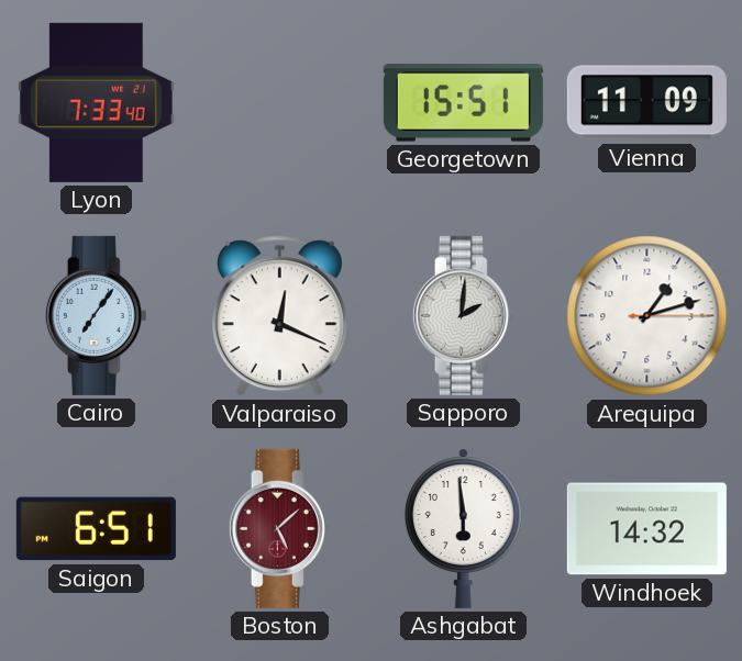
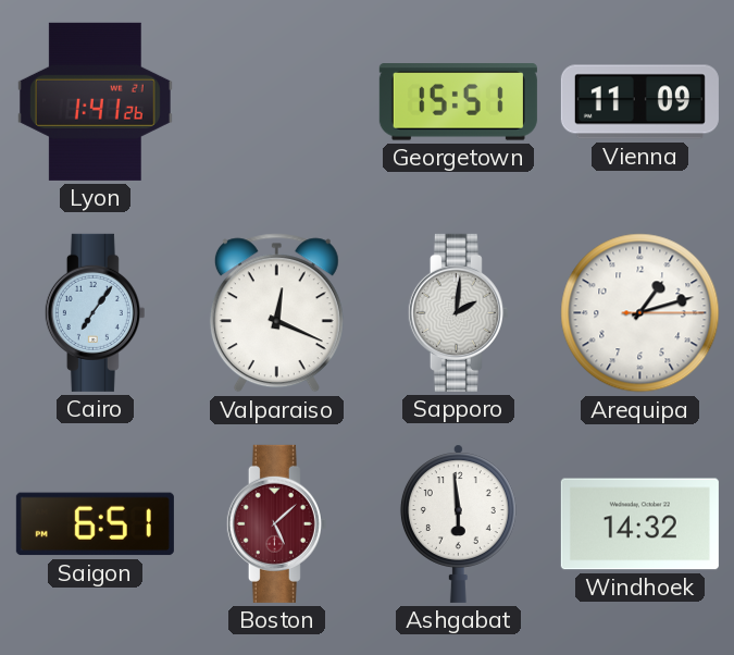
Lyon: 7:33 -> 1:41
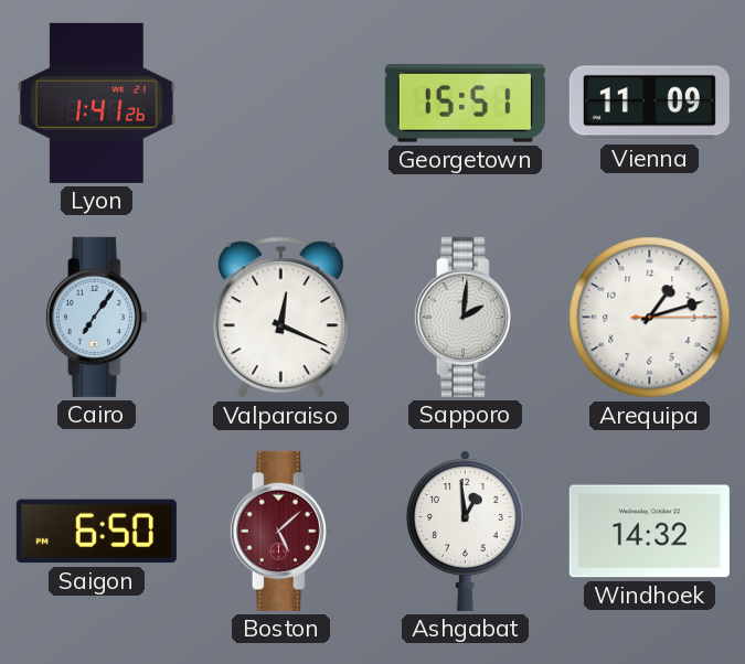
Saigon: 6:51 -> 6:50
Ashgabat: 5:59 -> 12:59
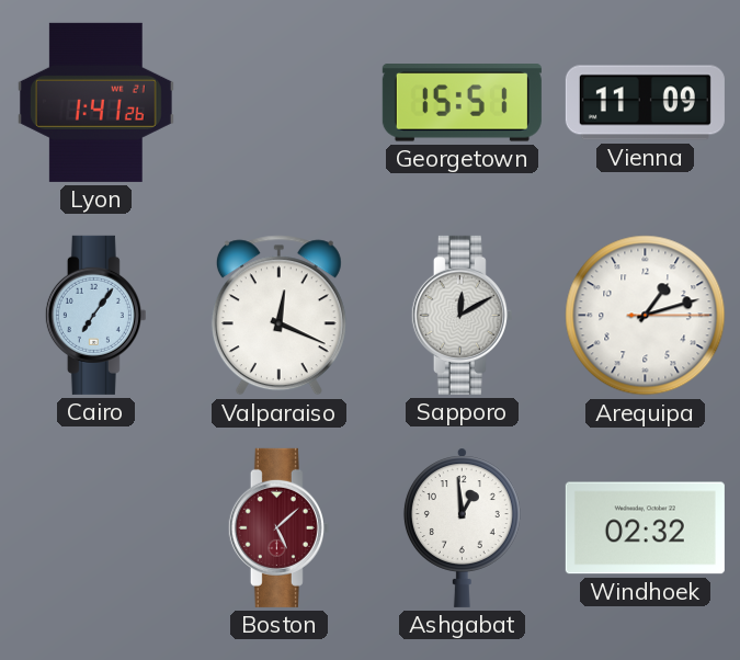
Sapporo: 2:01 -> 12:10
Saigon: 6:50 -> none
Windhoek: 14:32 -> 02:32
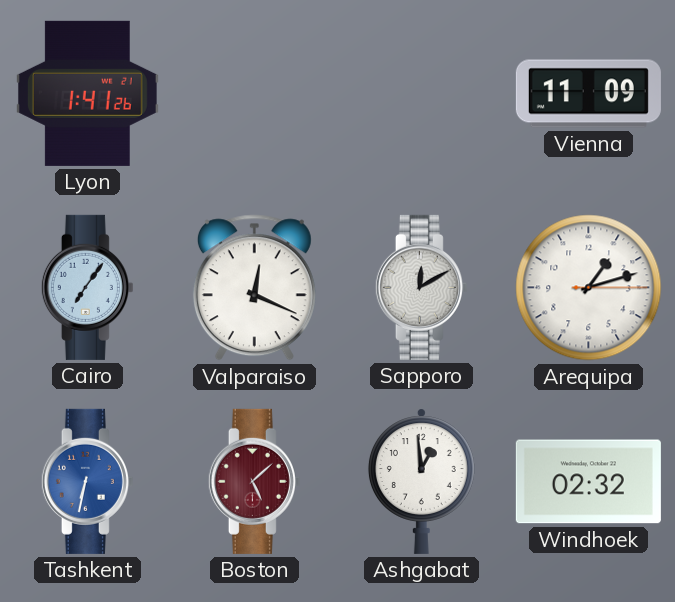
Georgetown: 15:51 -> none
Tashkent: none -> 6:32
